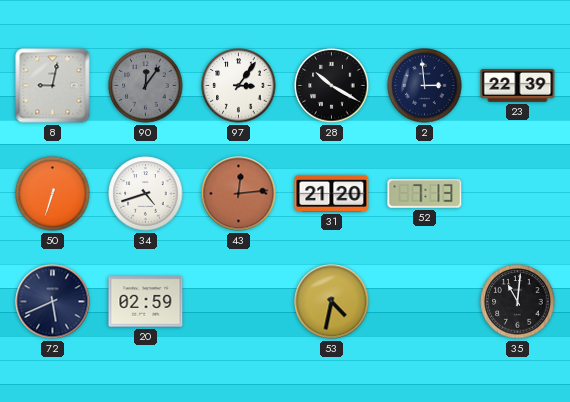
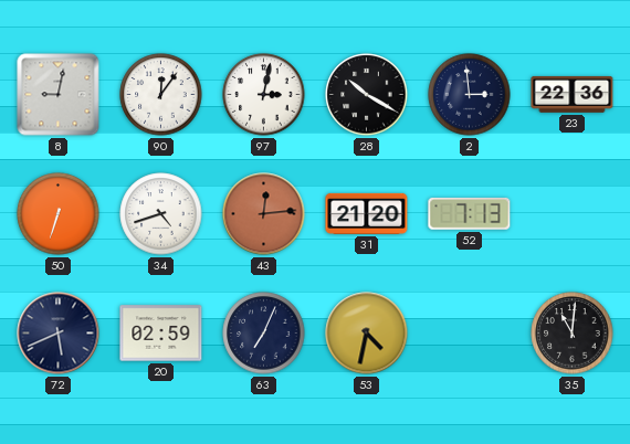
90 dial: grey -> white
97: 3:06 -> 3:02
23: 22:39 -> 22:36
63: none -> 7:04
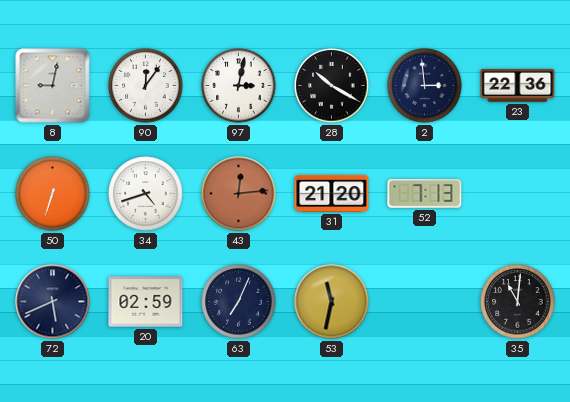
53: 4:32 -> 11:32
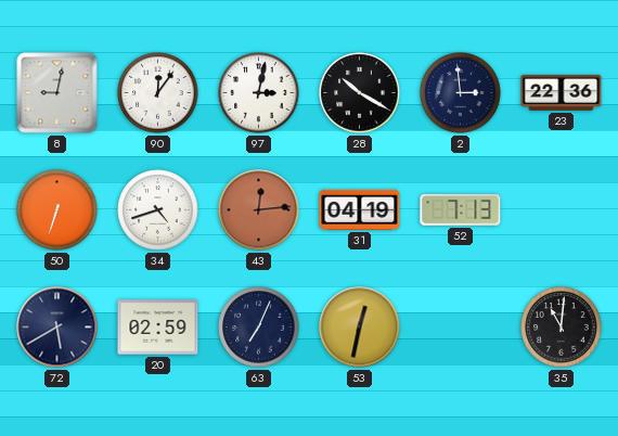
31: 21:20 -> 04:19
72: 5:41 -> 5:40
53: 11:32 -> 12:32
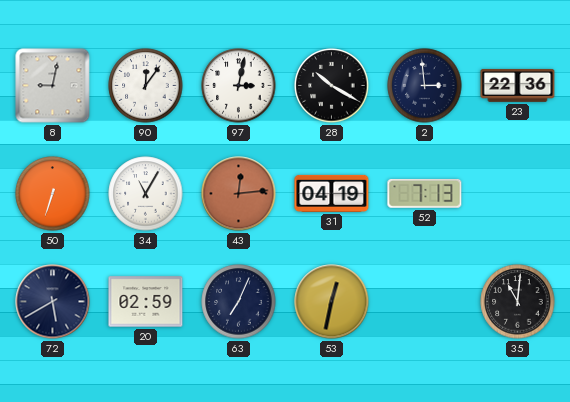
34: 4:42 -> 11:05
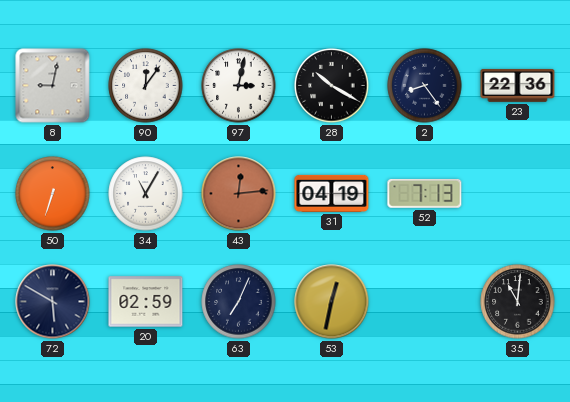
2: 2:59 -> 8:24
72: 5:40 -> 5:50
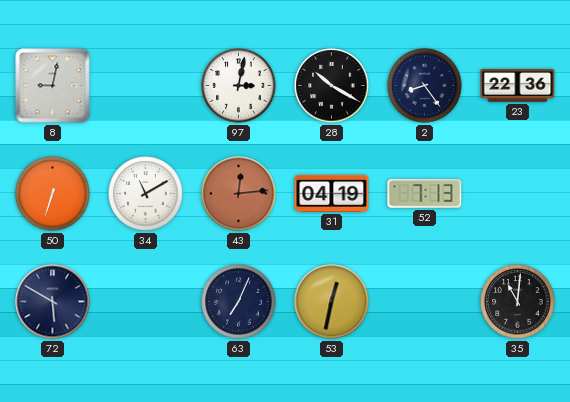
90: 12:06 -> none
34: 11:05 -> 11:10
20: 02:59 -> none
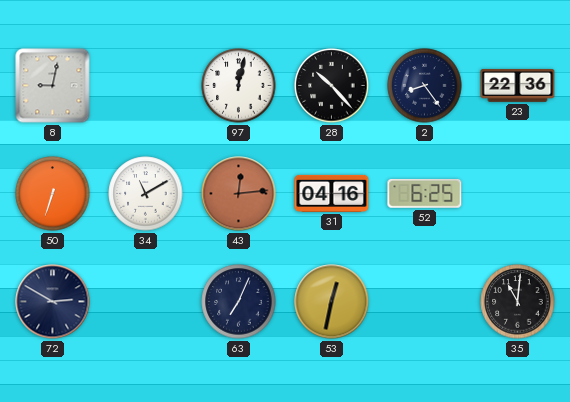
97: 3:02 -> 12:02
28: 10:20 -> 10:23
31: 04:19 -> 04:16
52: 7:13 -> 6:25
72: 5:50 -> 2:50
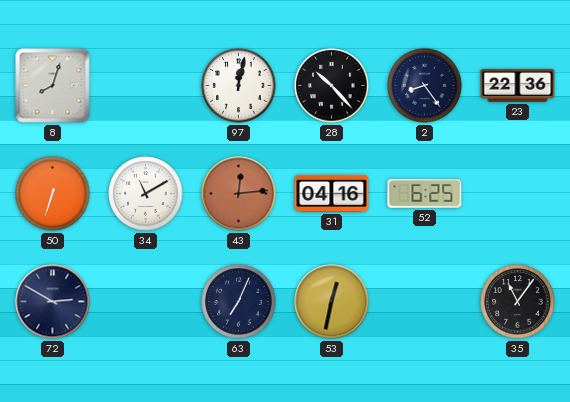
8: 9:02 -> 8:03
35: 11:01 -> 11:06
